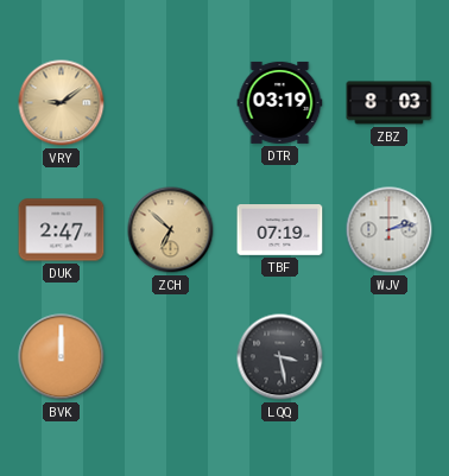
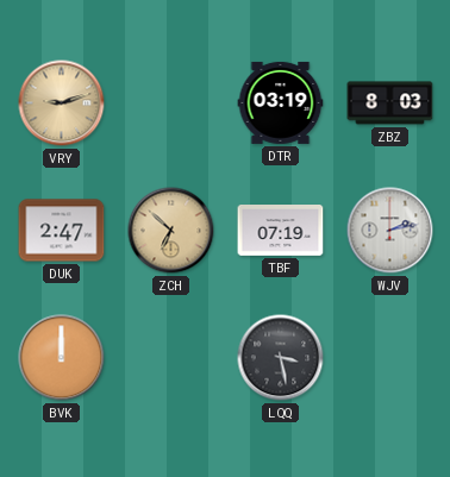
VRY: 9:09 -> 9:12
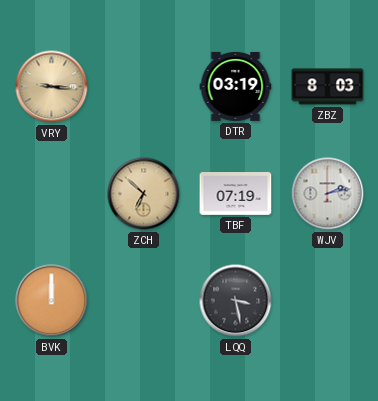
VRY: 9:12 -> 9:16
DUK: 2:47 -> none
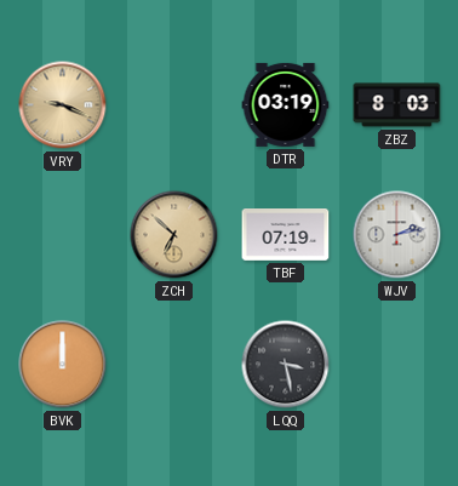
VRY: 9:16 -> 9:19
